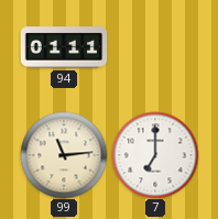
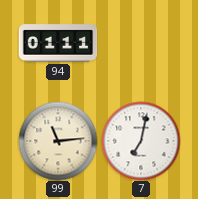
7: 7:00 -> 7:02
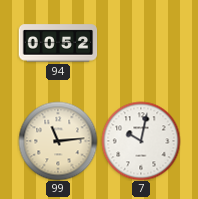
94: 01:11 -> 00:52
7: 7:02 -> 10:02
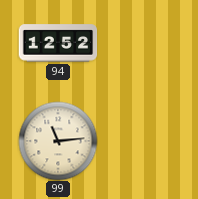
94: 00:52 -> 12:52
7: 10:02 -> none
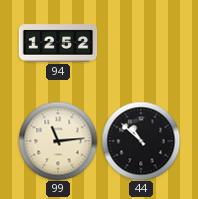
44: none -> 10:52
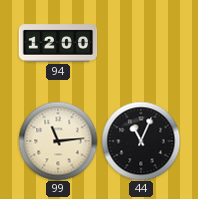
94: 12:52 -> 12:00
44: 10:52 -> 11:04
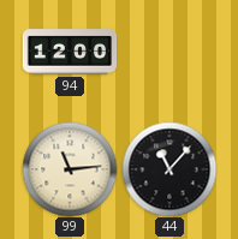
44: 11:04 -> 11:07
